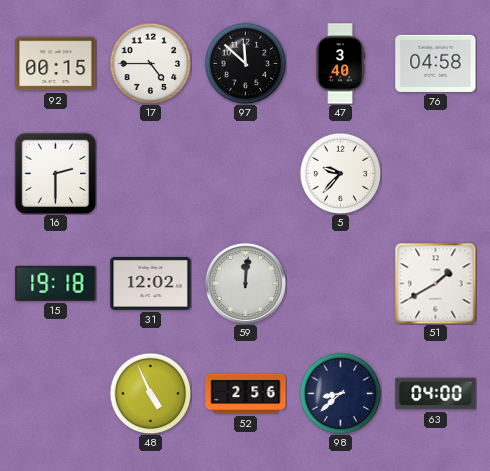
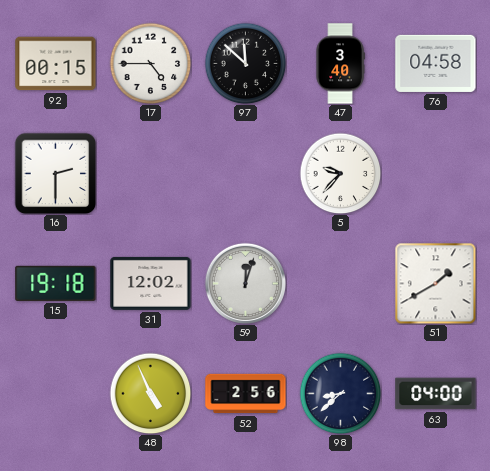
59: 12:01 -> 12:03
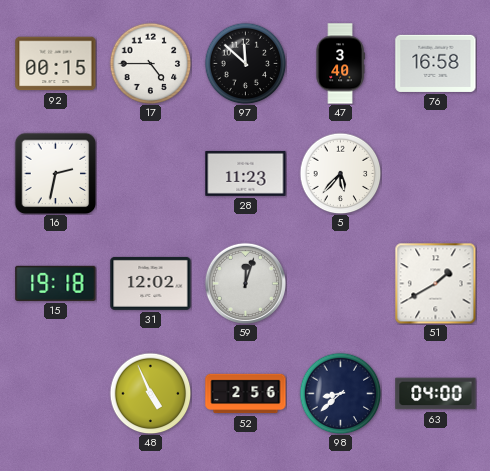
76: 04:58 -> 16:58
16: 2:30 -> 2:32
28: none -> 11:23
5: 9:37 -> 5:37
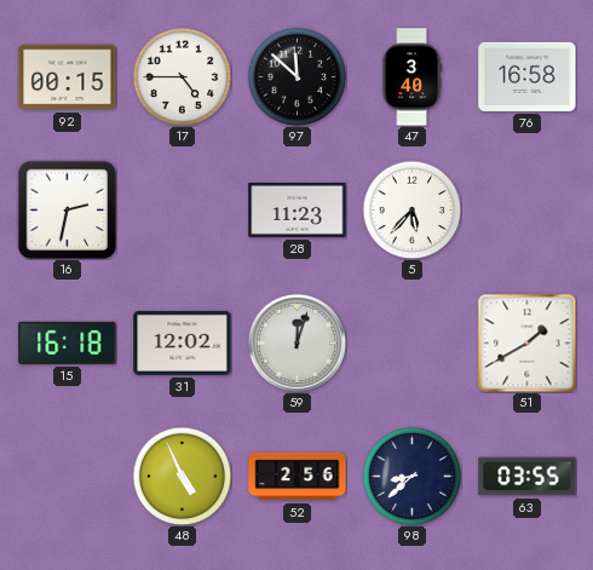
15: 19:18 -> 16:18
63: 04:00 -> 03:55
